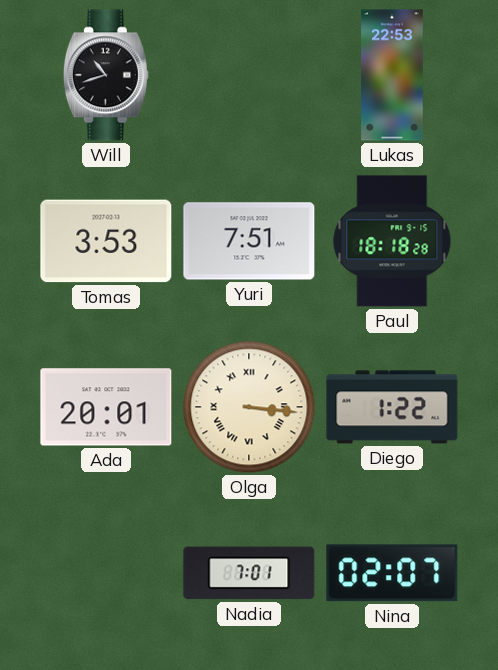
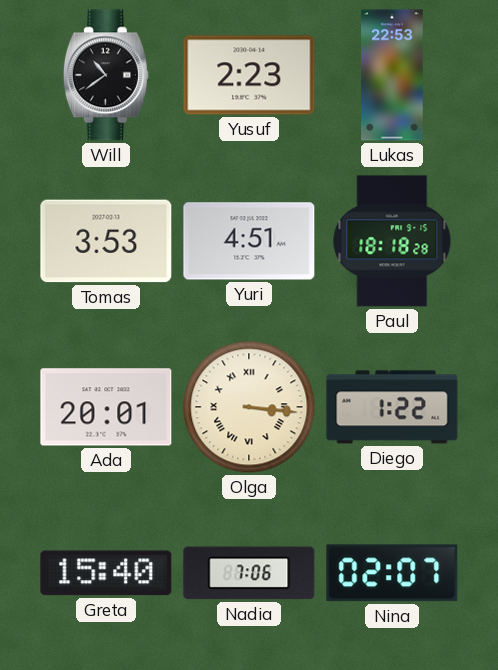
Will: 10:42 -> 10:39
Yusuf: none -> 2:23
Yuri: 7:51 -> 4:51
Greta: none -> 15:40
Nadia: 7:01 -> 7:06
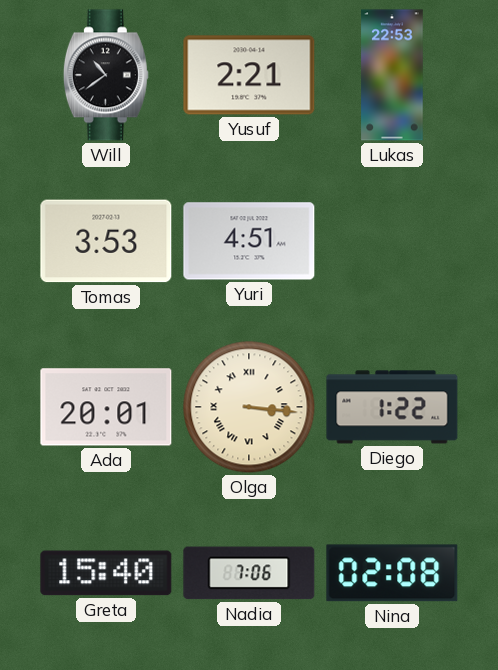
Yusuf: 2:23 -> 2:21
Paul: 18:18 -> none
Nina: 02:07 -> 02:08
